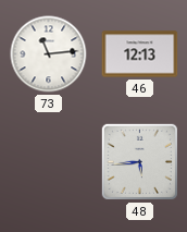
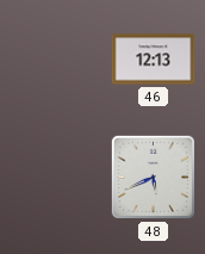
73: 11:14 -> none
48: 5:44 -> 5:41
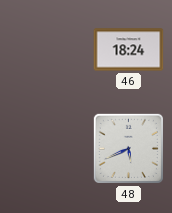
46: 12:13 -> 18:24
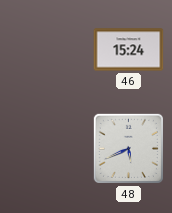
46: 18:24 -> 15:24
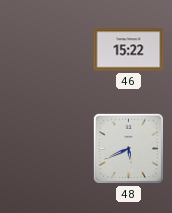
46: 15:24 -> 15:22
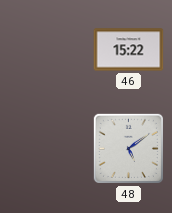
48: 5:41 -> 5:09
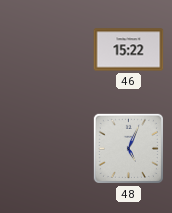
48: 5:09 -> 5:04
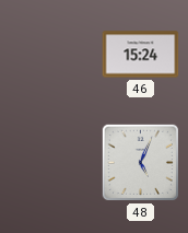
46: 15:22 -> 15:24
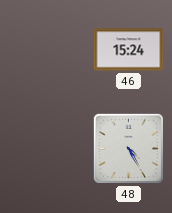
48: 5:04 -> 4:25
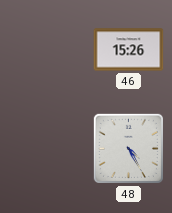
46: 15:24 -> 15:26
